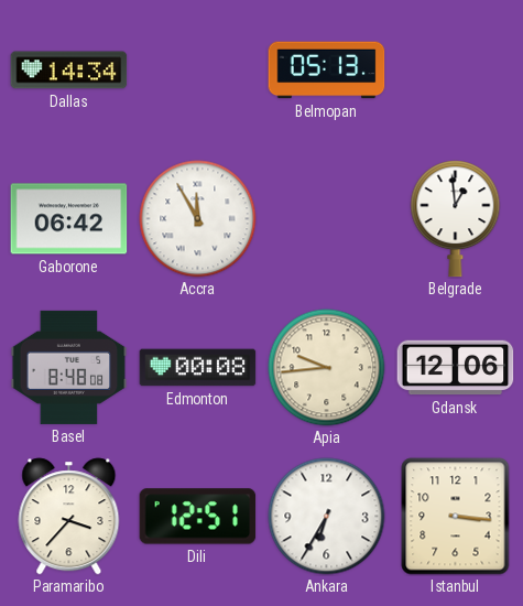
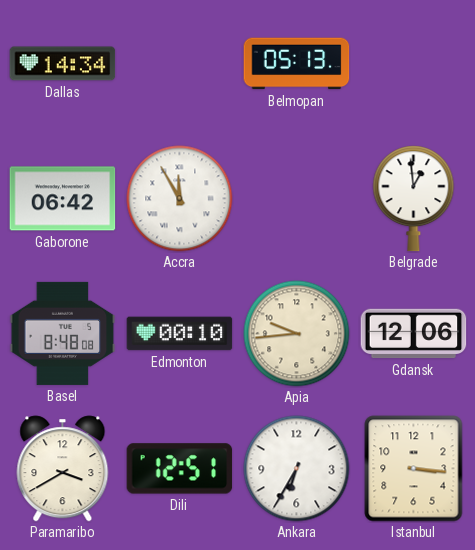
Edmonton: 00:08 -> 00:10
Paramaribo: 3:37 -> 3:40
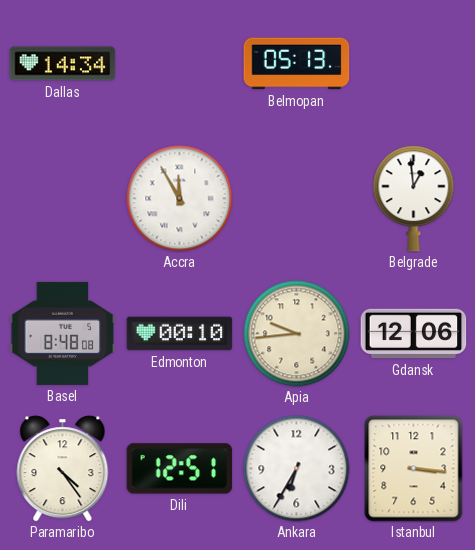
Gaborone: 06:42 -> none
Paramaribo: 3:40 -> 4:24
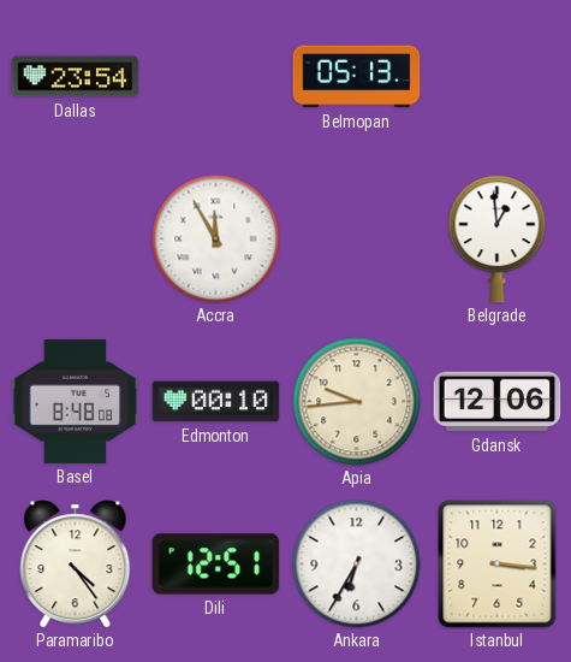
Dallas: 14:34 -> 23:54
